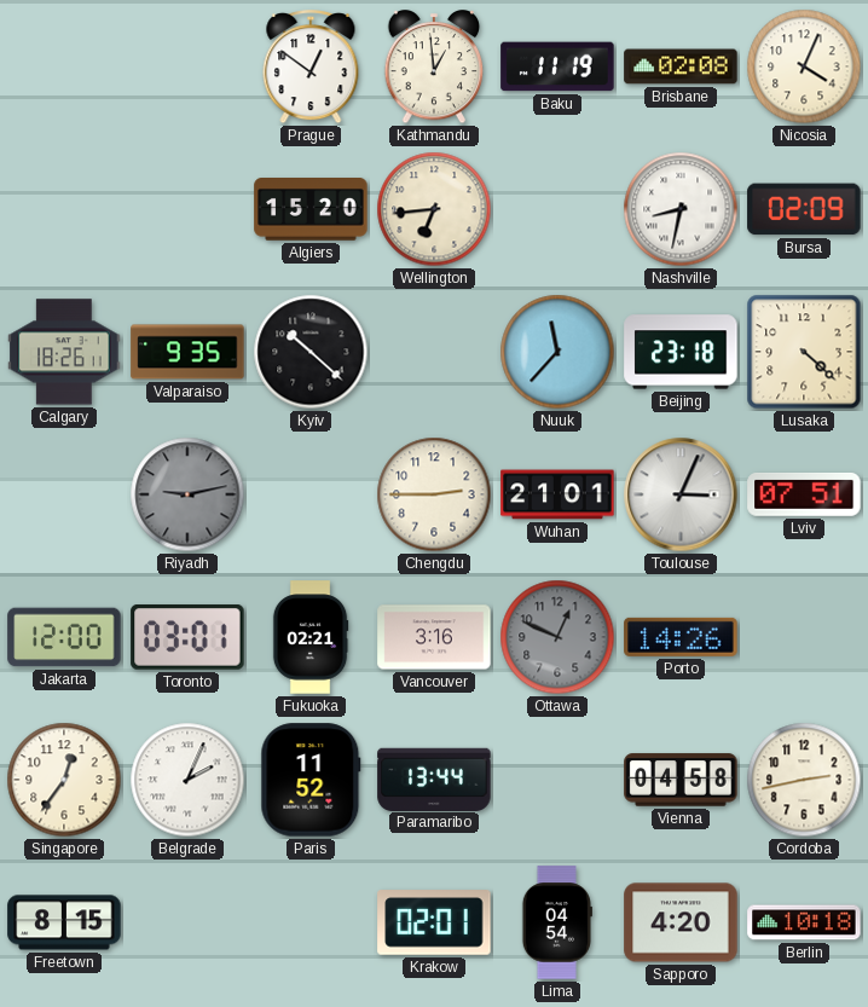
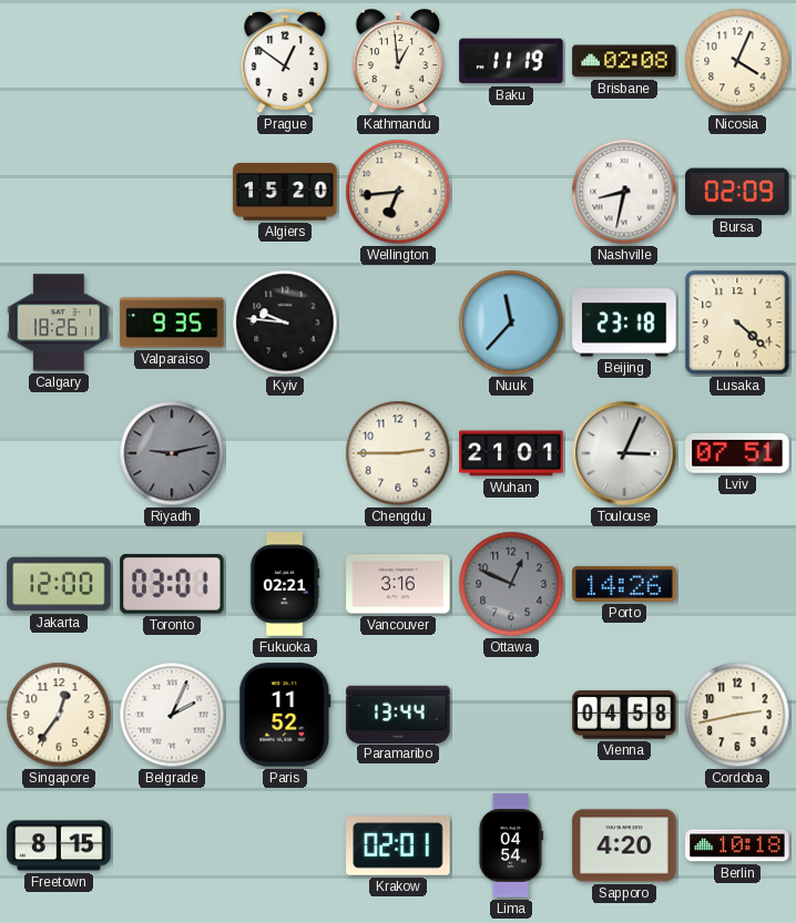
Kyiv: 10:22 -> 9:46
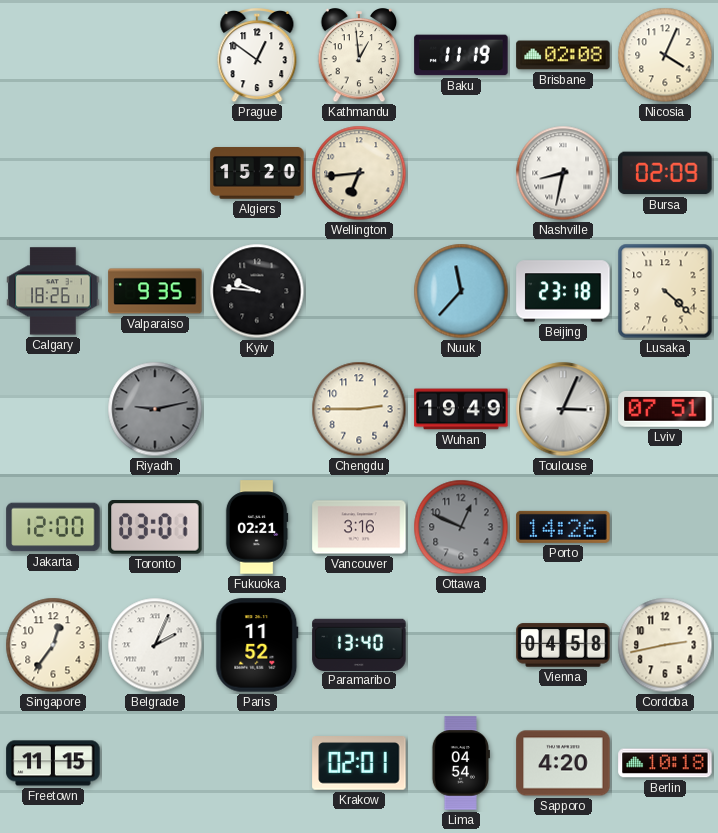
Wuhan: 21:01 -> 19:49
Paramaribo: 13:44 -> 13:40
Freetown: 8:15 -> 11:15
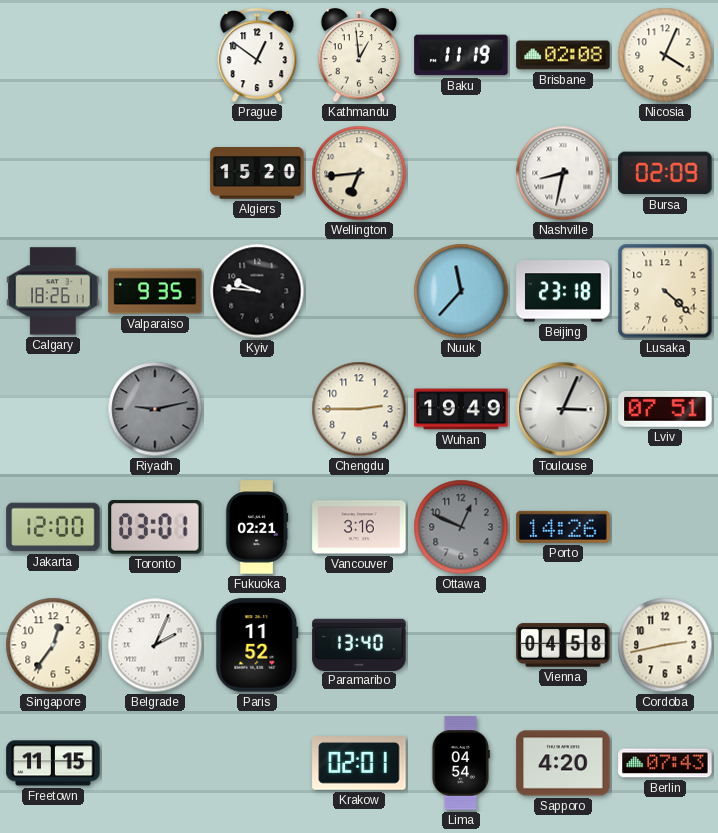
Berlin: 10:18 -> 07:43
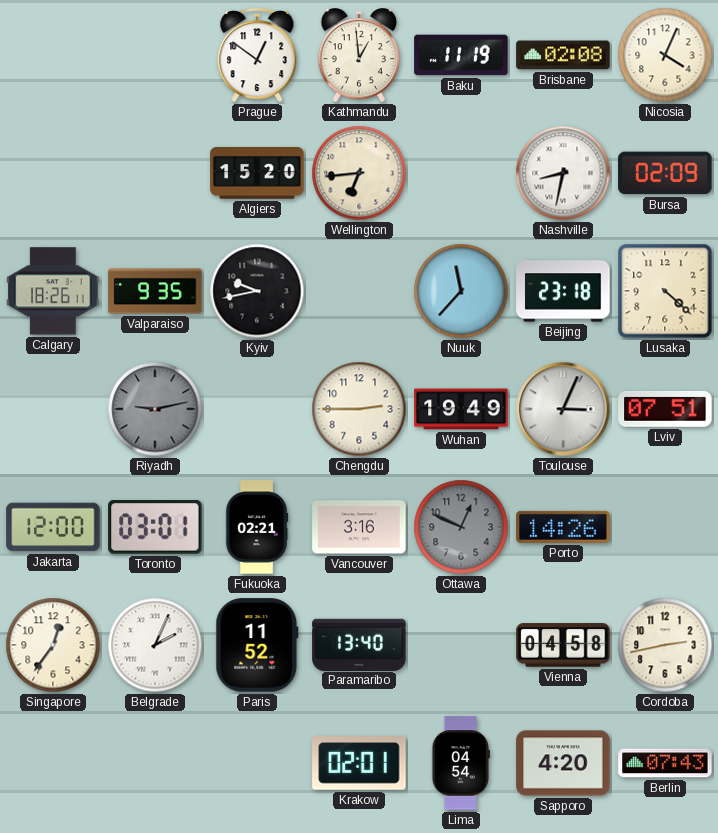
Kyiv: 9:46 -> 9:43
Freetown: 11:15 -> none
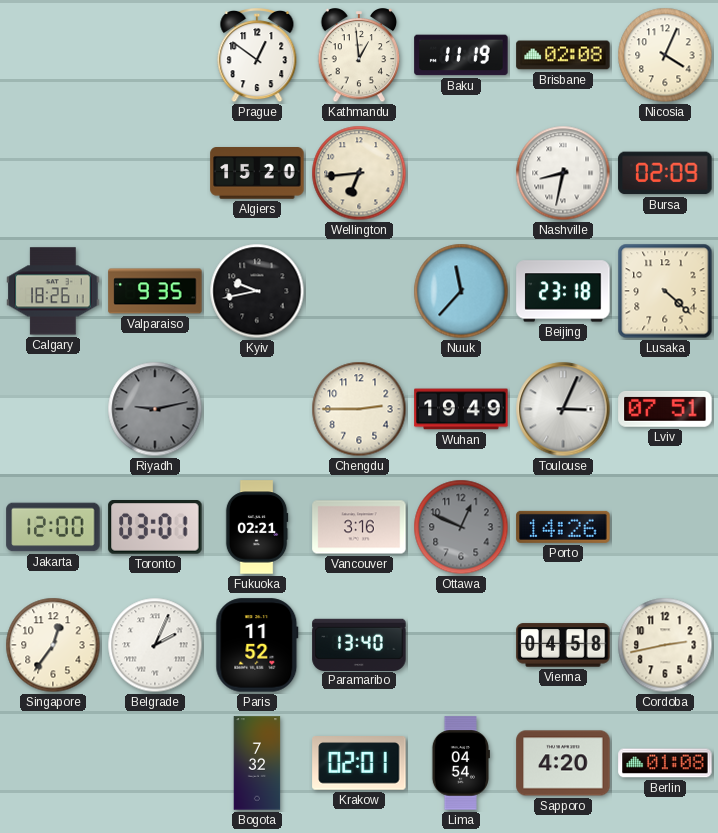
Bogota: none -> 7:32
Berlin: 07:43 -> 01:08
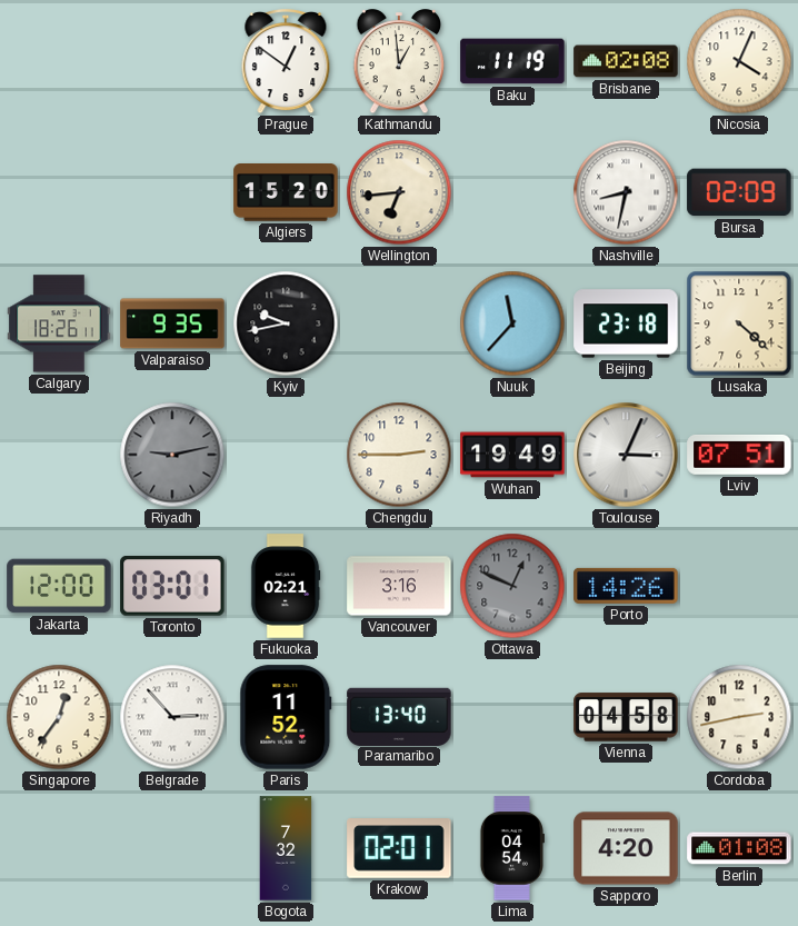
Belgrade: 2:04 -> 2:53
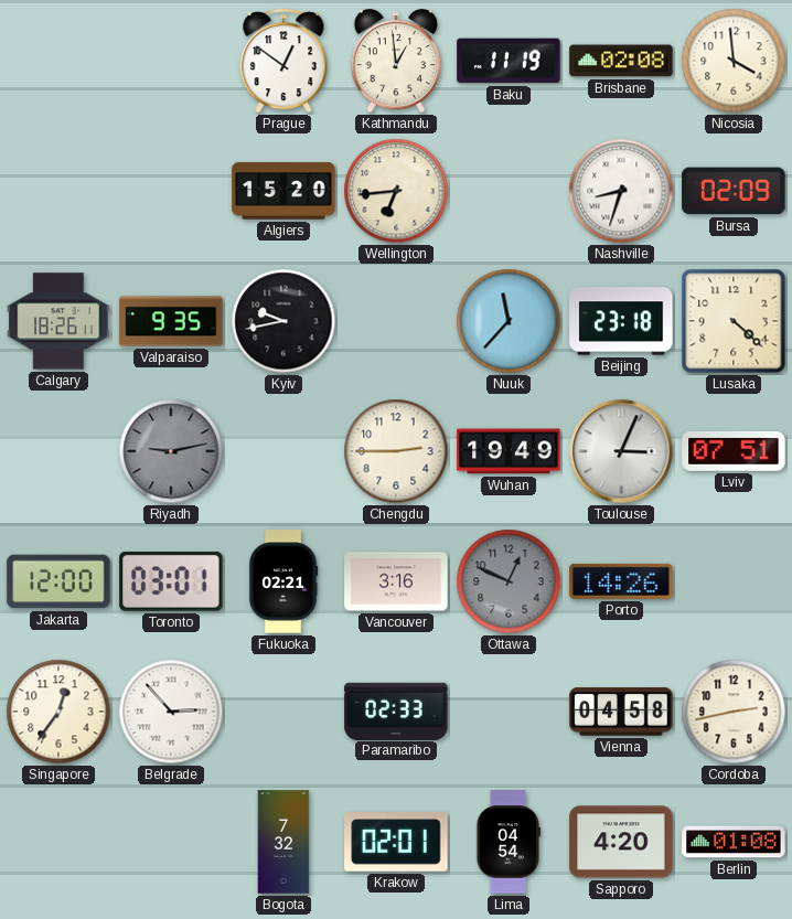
Nicosia: 4:04 -> 3:59
Nashville: 8:32 -> 8:33
Paris: 11:52 -> none
Paramaribo: 13:40 -> 02:33
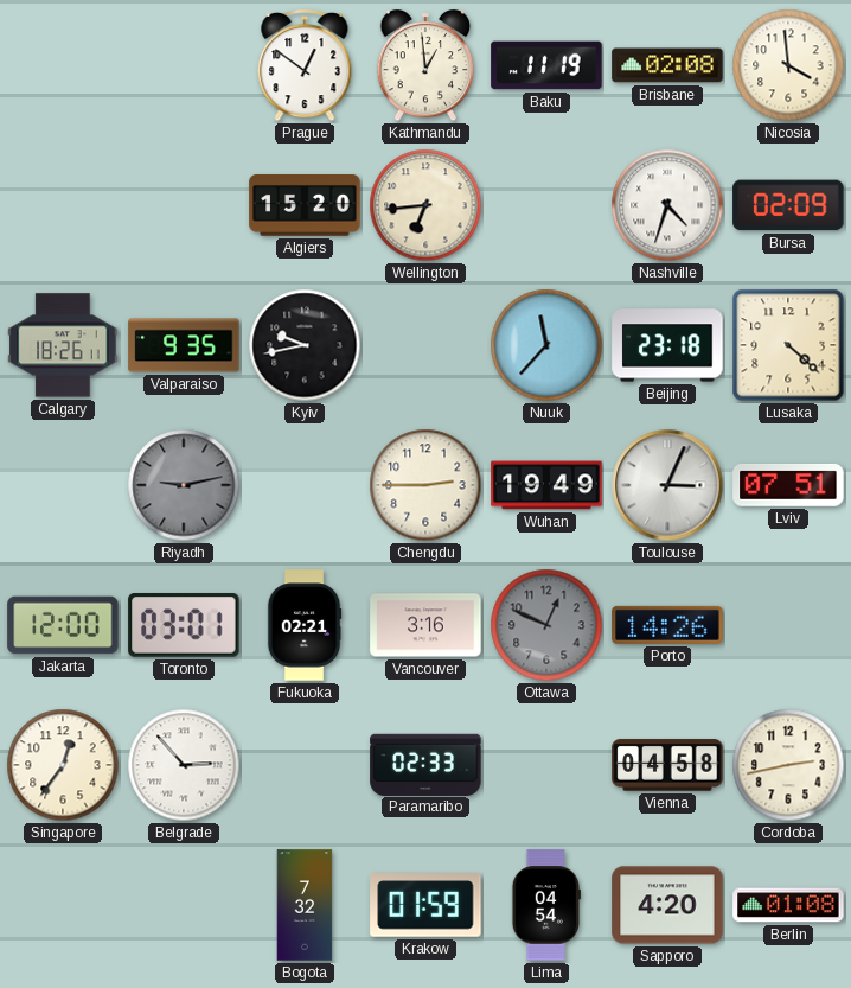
Nashville: 8:33 -> 4:33
Krakow: 02:01 -> 01:59
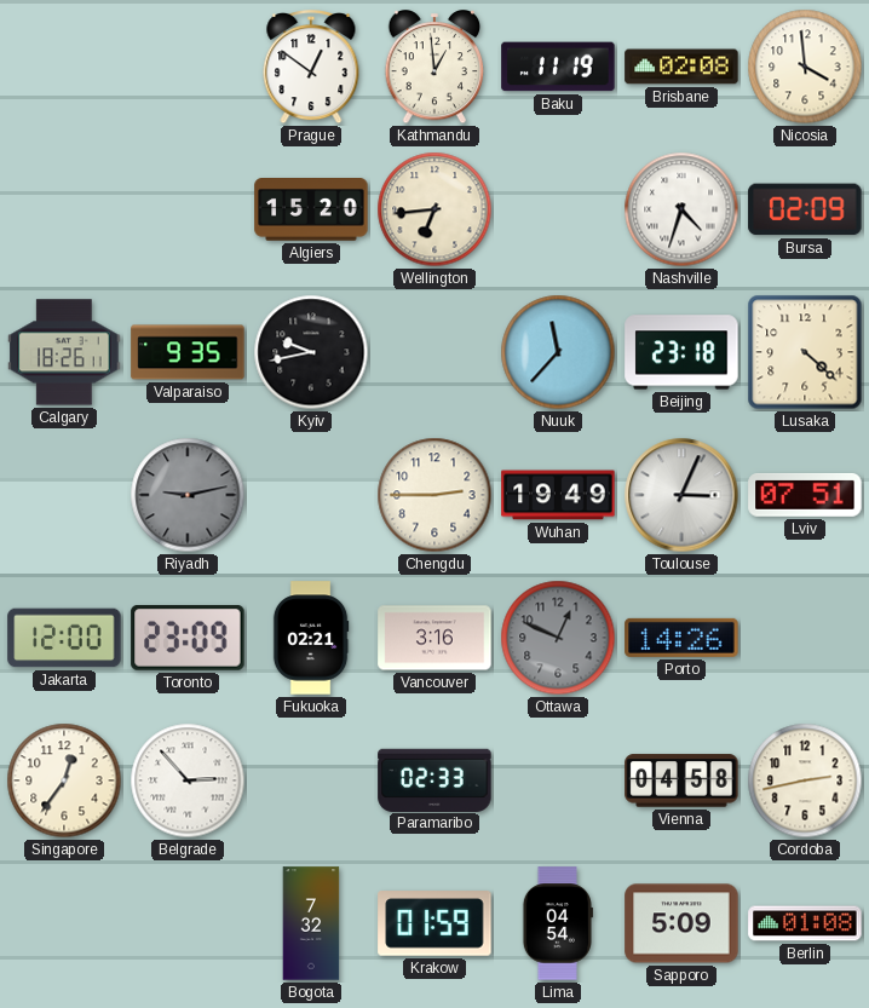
Toronto: 03:01 -> 23:09
Sapporo: 4:20 -> 5:09
